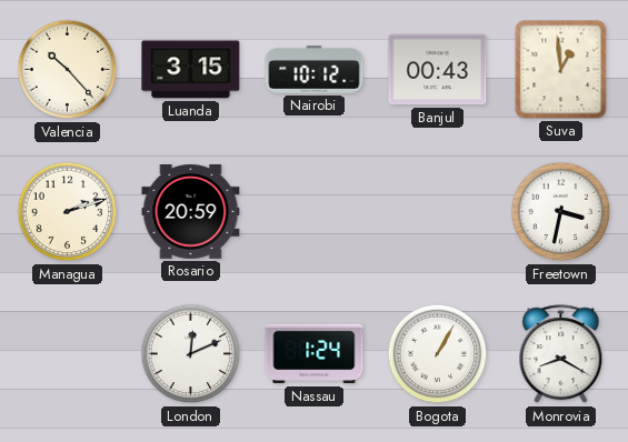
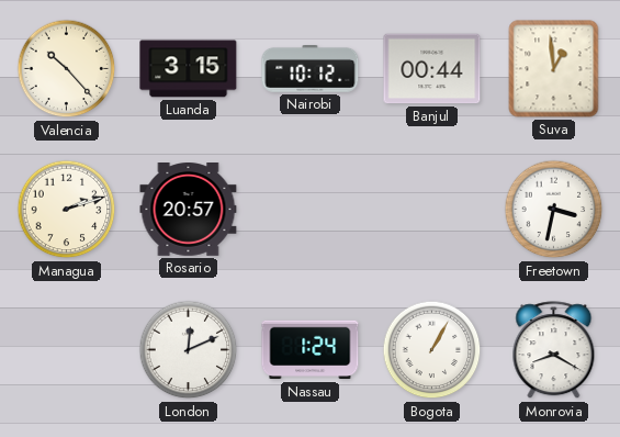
Banjul: 00:43 -> 00:44
Rosario: 20:59 -> 20:57
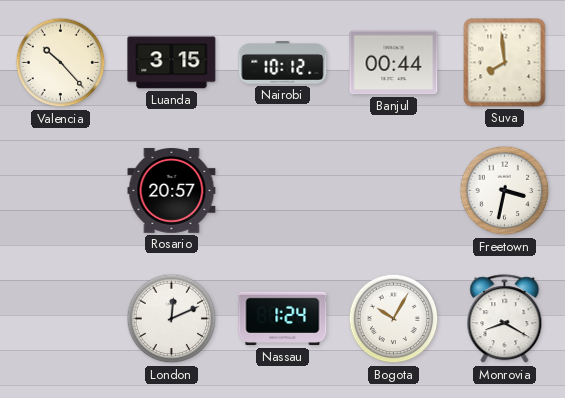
Suva: 12:59 -> 7:59
Managua: 2:12 -> none
Bogota: 1:05 -> 10:05
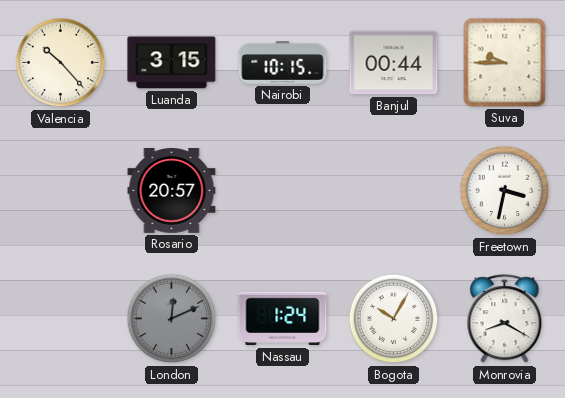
Nairobi: 10:12 -> 10:15
Suva: 7:59 -> 9:45
London dial: white -> grey
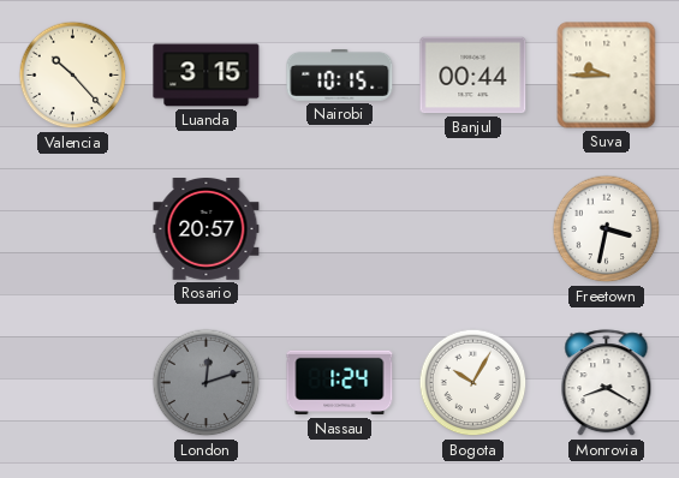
London: 12:11 -> 12:12
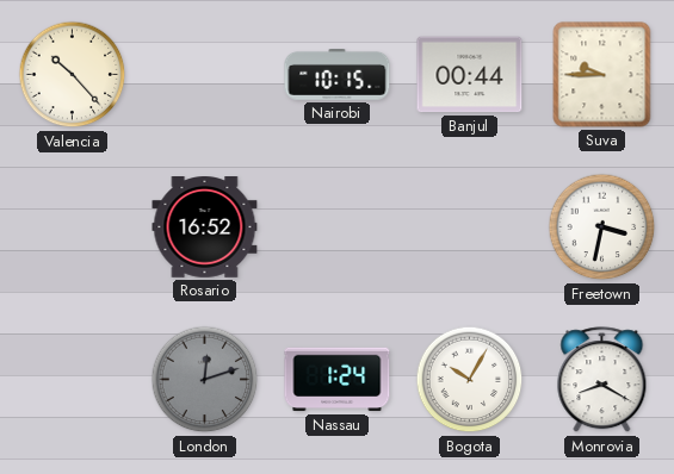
Luanda: 3:15 -> none
Rosario: 20:57 -> 16:52
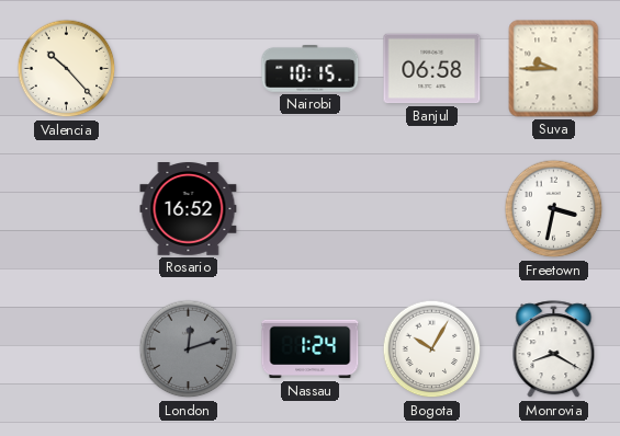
Banjul: 00:44 -> 06:58
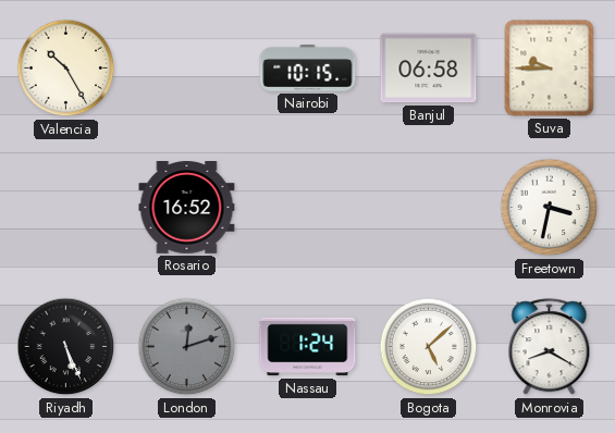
Valencia: 10:23 -> 10:25
Riyadh: none -> 5:26
Bogota: 10:05 -> 5:08
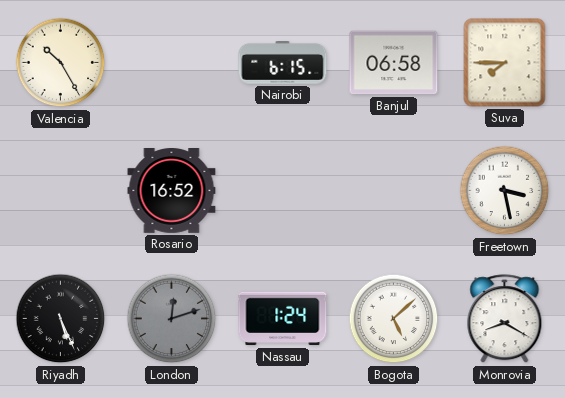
Nairobi: 10:15 -> 6:15
Suva: 9:45 -> 7:45
Freetown: 3:32 -> 3:28
